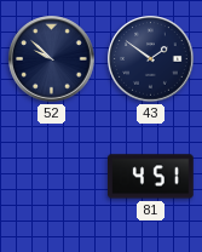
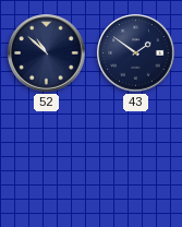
52: 9:52 -> 10:52
81: 4:51 -> none
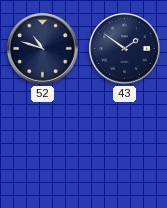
52: 10:52 -> 10:48
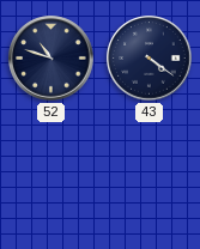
43: 1:51 -> 4:21
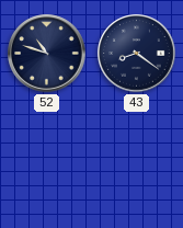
43: 4:21 -> 8:21
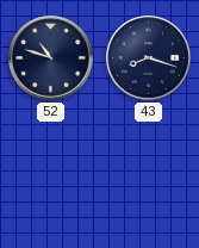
43: 8:21 -> 8:18
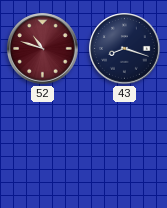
52 dial: navy -> burgundy
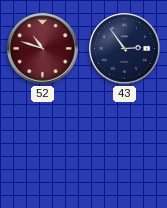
43: 8:18 -> 2:54
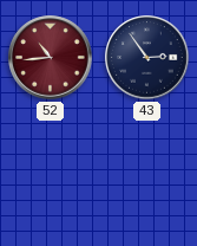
52: 10:48 -> 10:44
